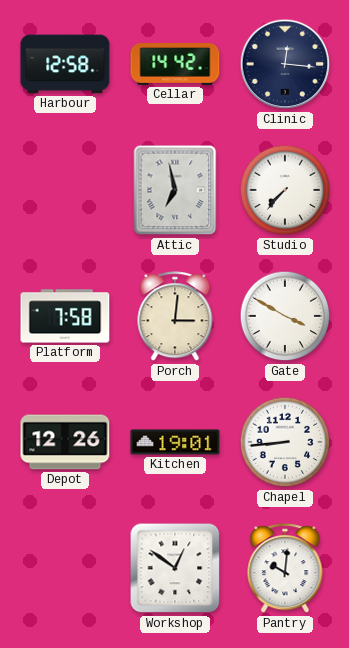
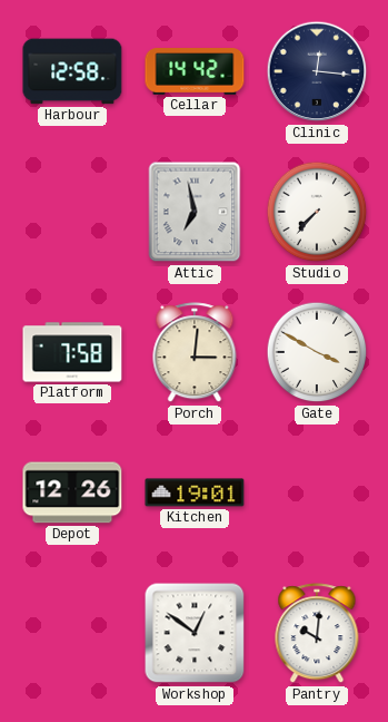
Chapel: 8:44 -> none
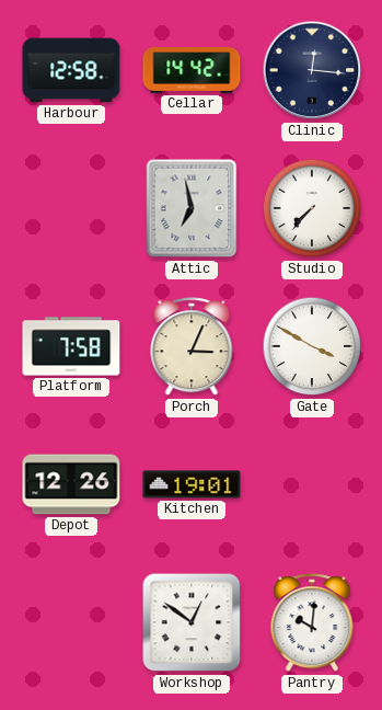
Porch: 3:01 -> 3:04
